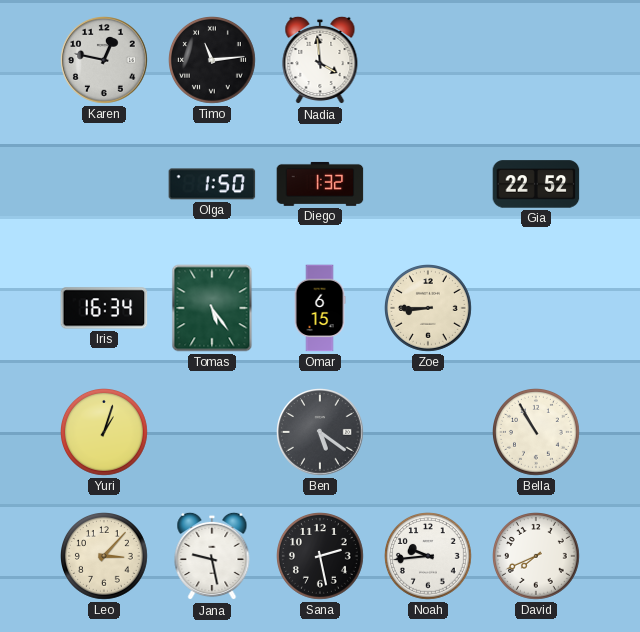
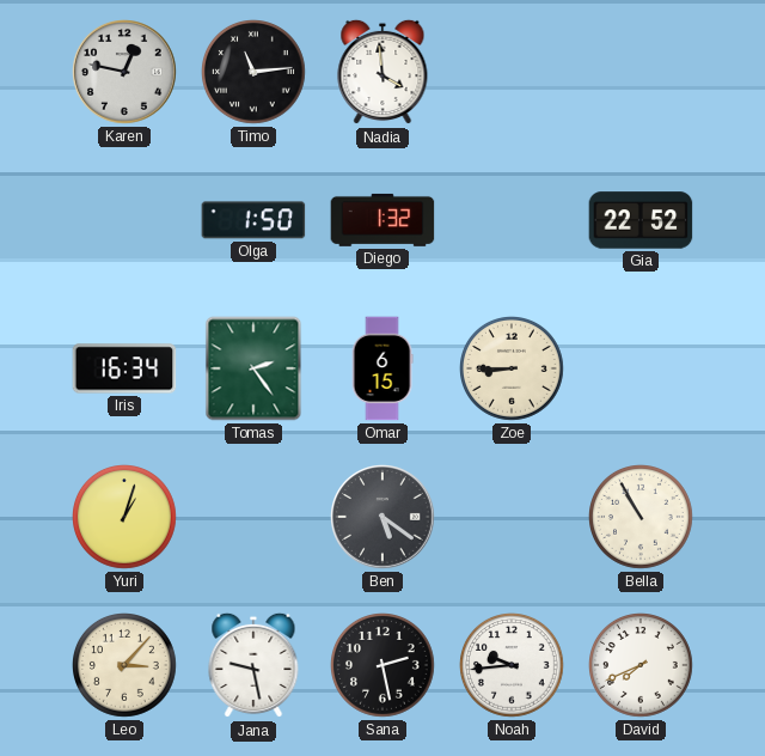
Tomas: 5:24 -> 2:24
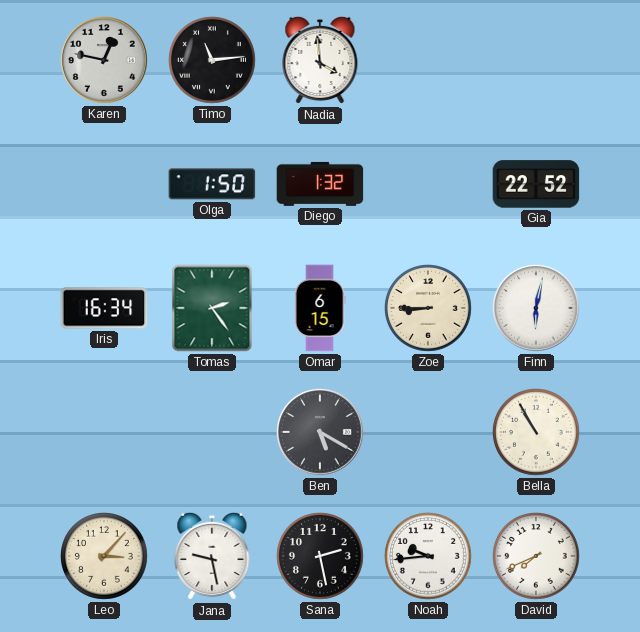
Finn: none -> 6:02
Yuri: 1:03 -> none
Ben: 5:21 -> 5:20
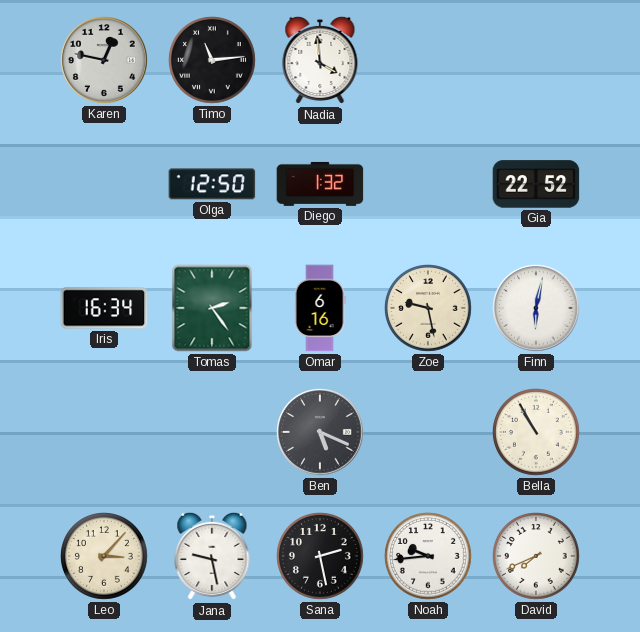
Olga: 1:50 -> 12:50
Omar: 6:15 -> 6:16
Zoe: 8:45 -> 9:28
Ben: 5:20 -> 5:19
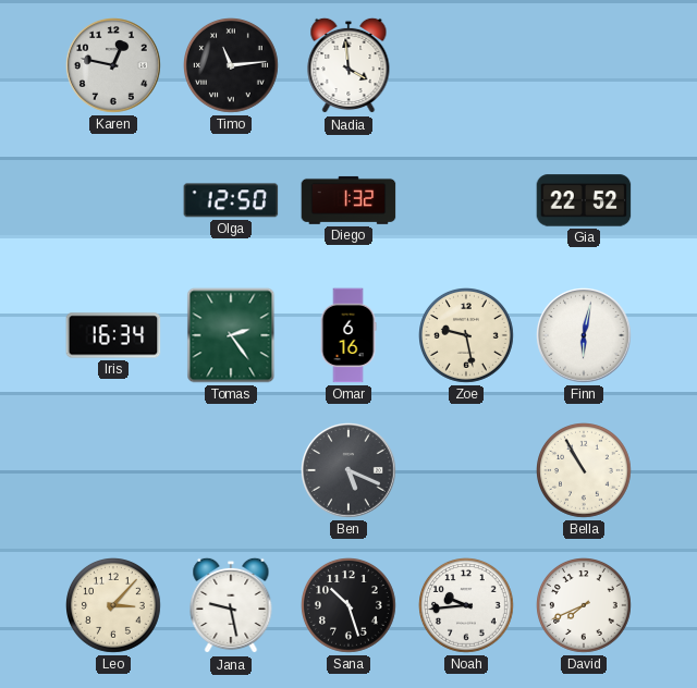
Sana: 2:28 -> 10:27
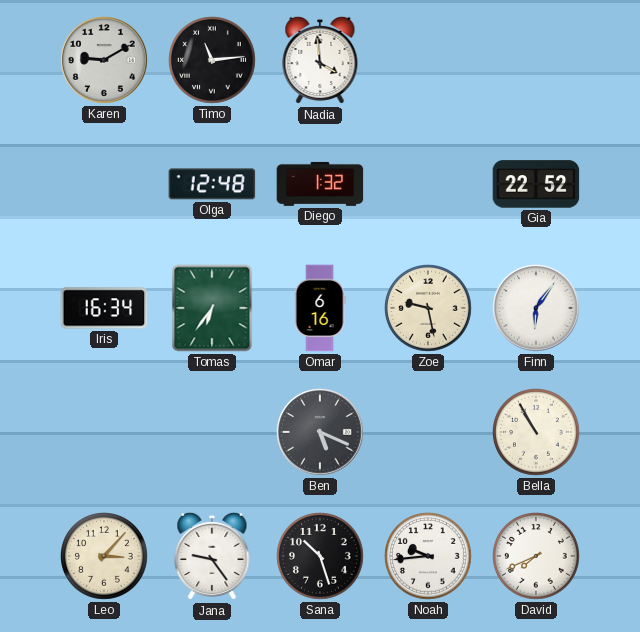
Karen: 12:47 -> 9:10
Olga: 12:50 -> 12:48
Tomas: 2:24 -> 6:36
Finn: 6:02 -> 6:06
Jana: 9:28 -> 9:24
